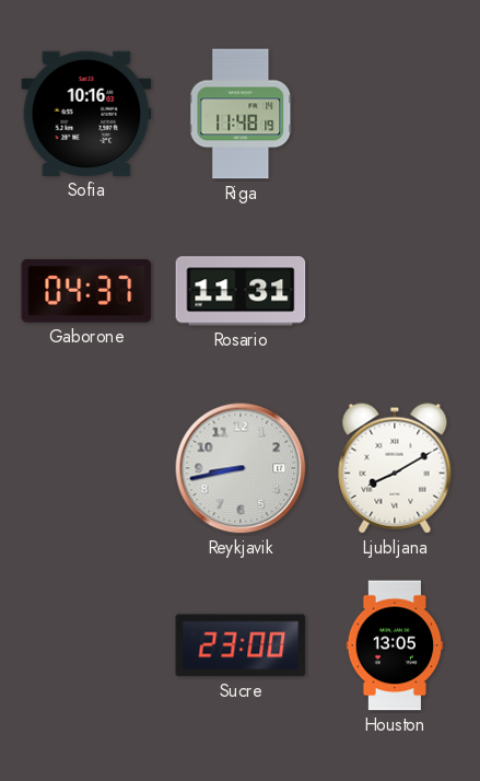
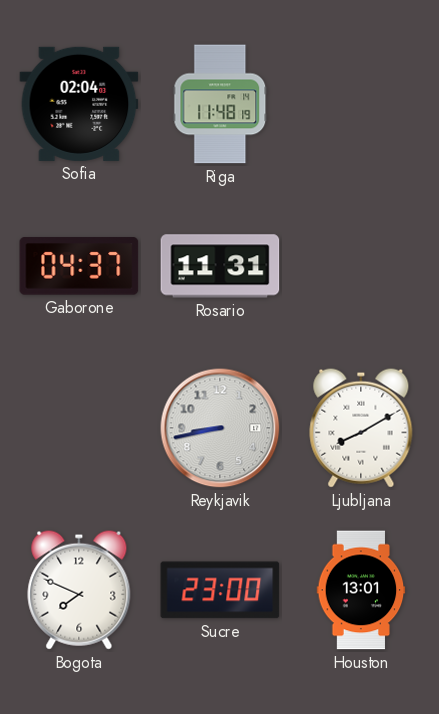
Sofia: 10:16 -> 02:04
Bogota: none -> 7:49
Houston: 13:05 -> 13:01
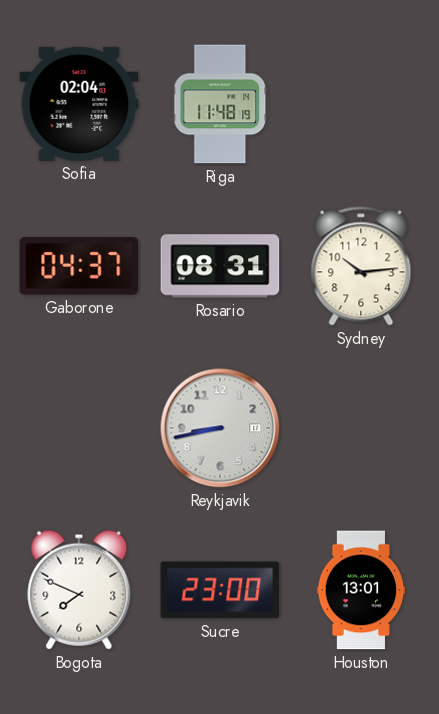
Rosario: 11:31 -> 08:31
Sydney: none -> 10:14
Ljubljana: 8:10 -> none
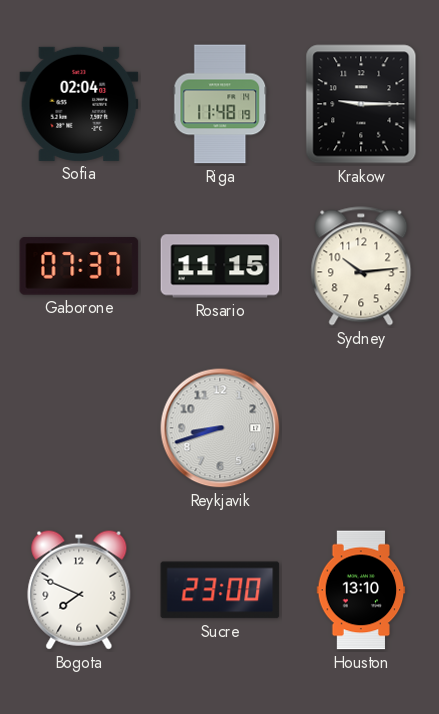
Krakow: none -> 9:15
Gaborone: 04:37 -> 07:37
Rosario: 08:31 -> 11:15
Reykjavik: 8:43 -> 8:42
Houston: 13:01 -> 13:10
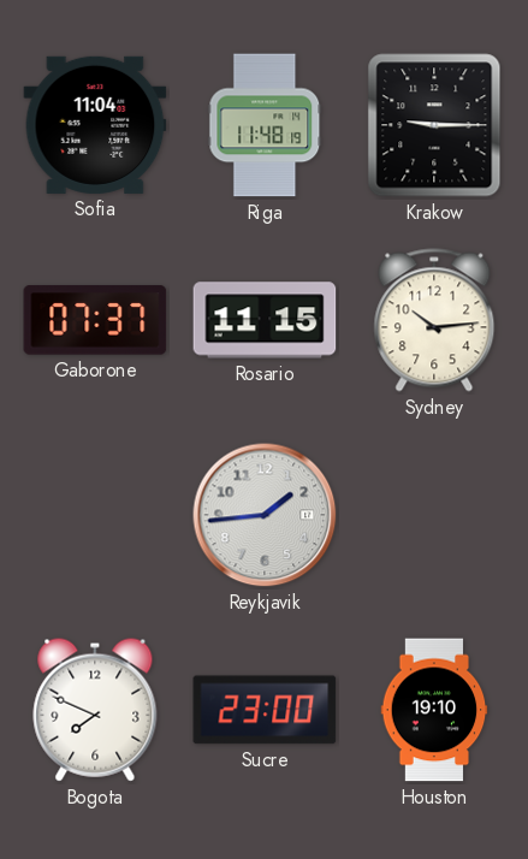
Sofia: 02:04 -> 11:04
Reykjavik: 8:42 -> 1:44
Houston: 13:10 -> 19:10
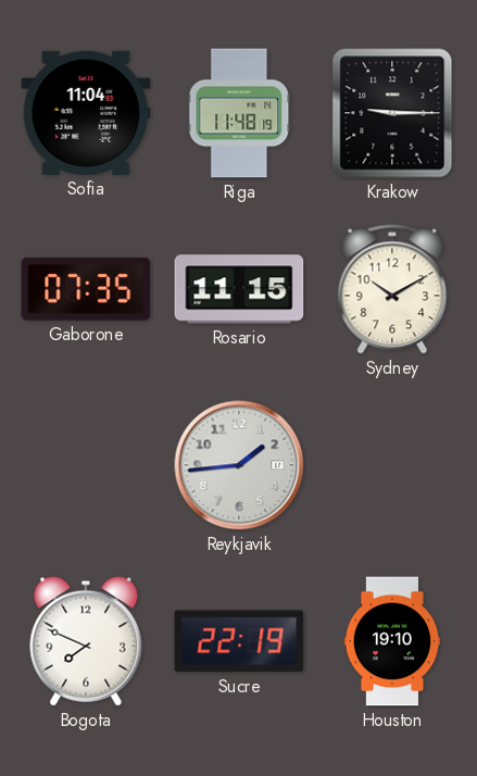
Gaborone: 07:37 -> 07:35
Sydney: 10:14 -> 10:10
Sucre: 23:00 -> 22:19
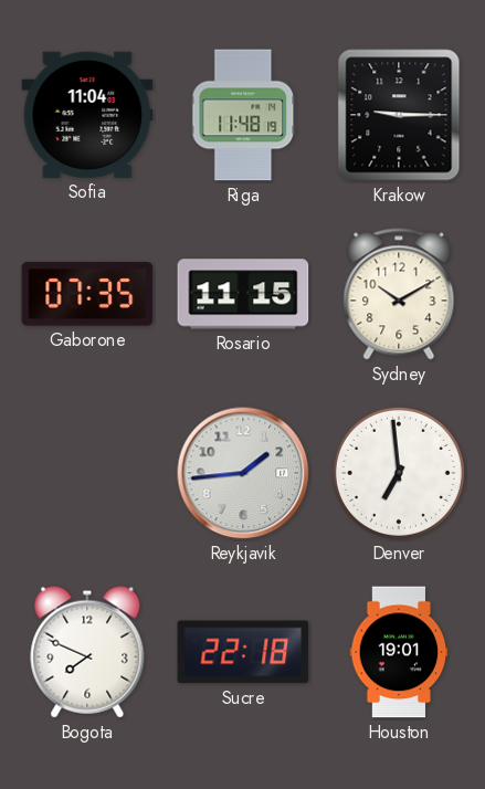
Denver: none -> 6:59
Sucre: 22:19 -> 22:18
Houston: 19:10 -> 19:01
